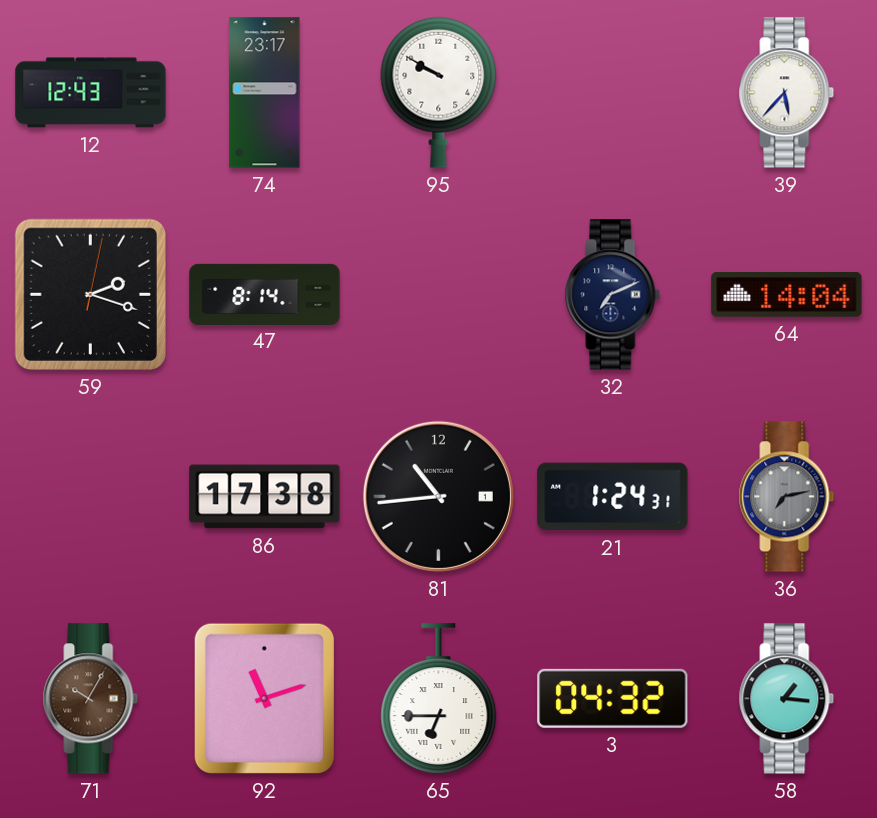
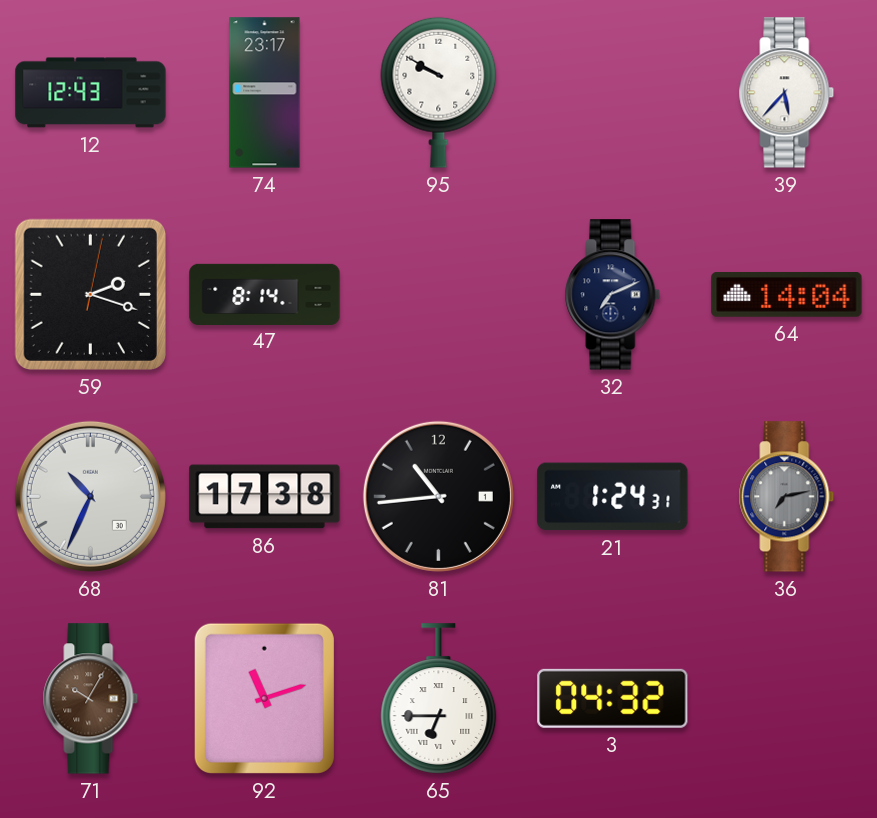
68: none -> 10:34
58: 1:16 -> none
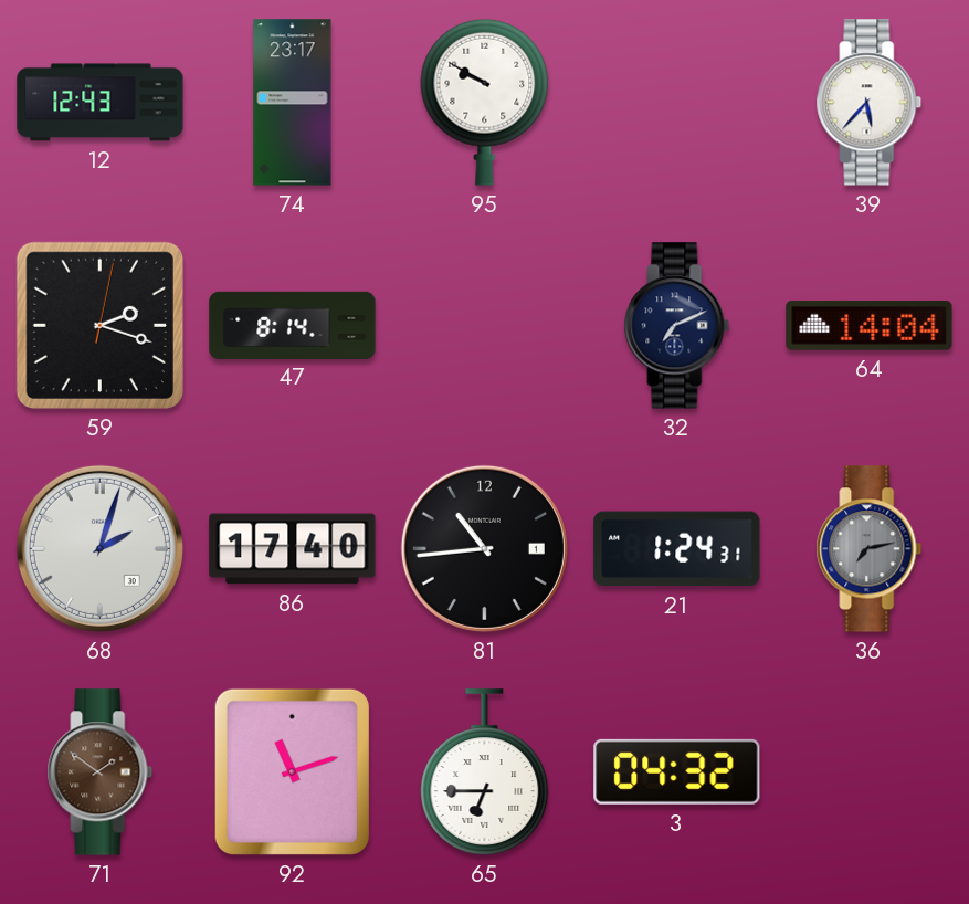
68: 10:34 -> 2:03
86: 17:38 -> 17:40
71: 10:05 -> 1:51
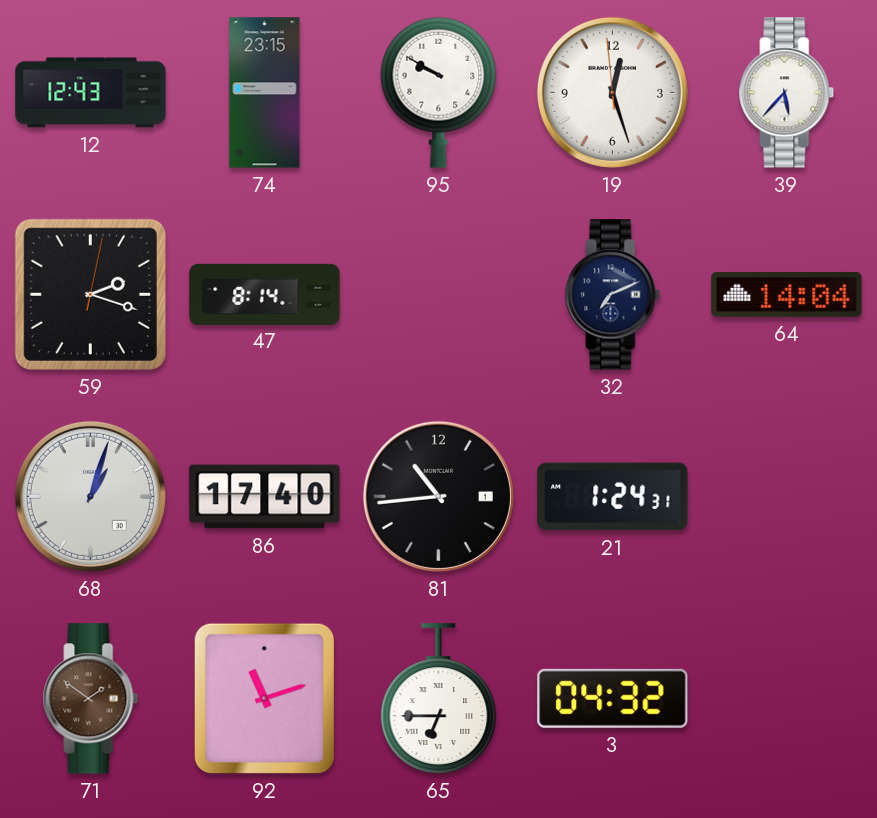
74: 23:17 -> 23:15
19: none -> 12:26
68: 2:03 -> 1:03
36: 7:13 -> none
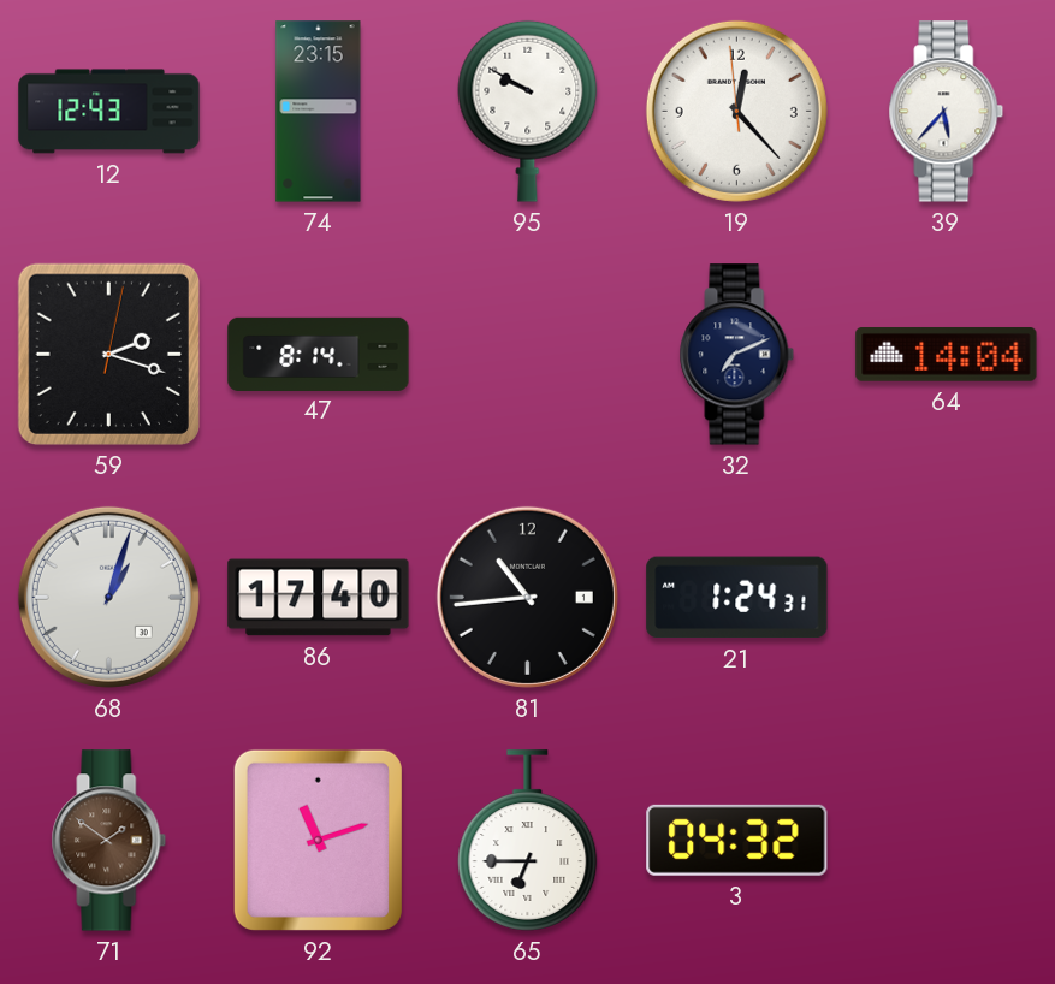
19: 12:26 -> 12:22
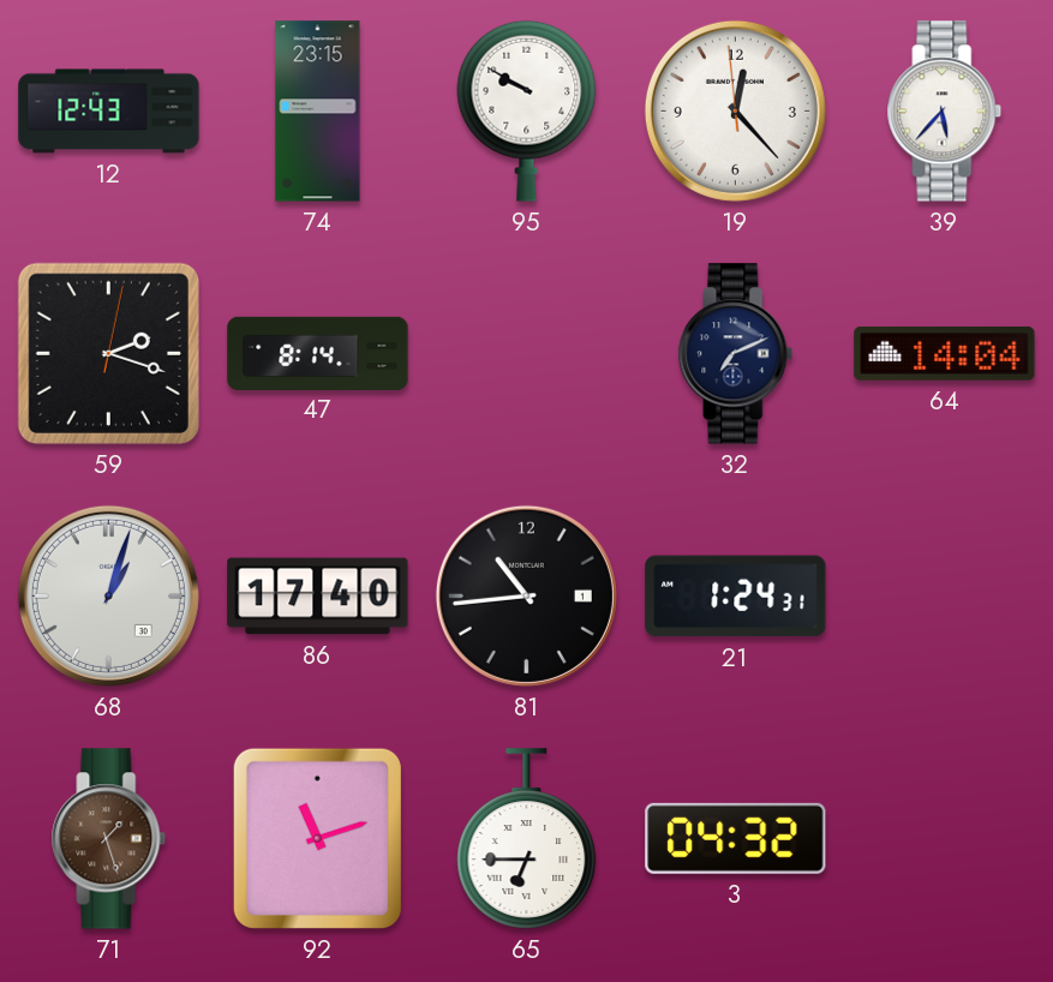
71: 1:51 -> 1:27
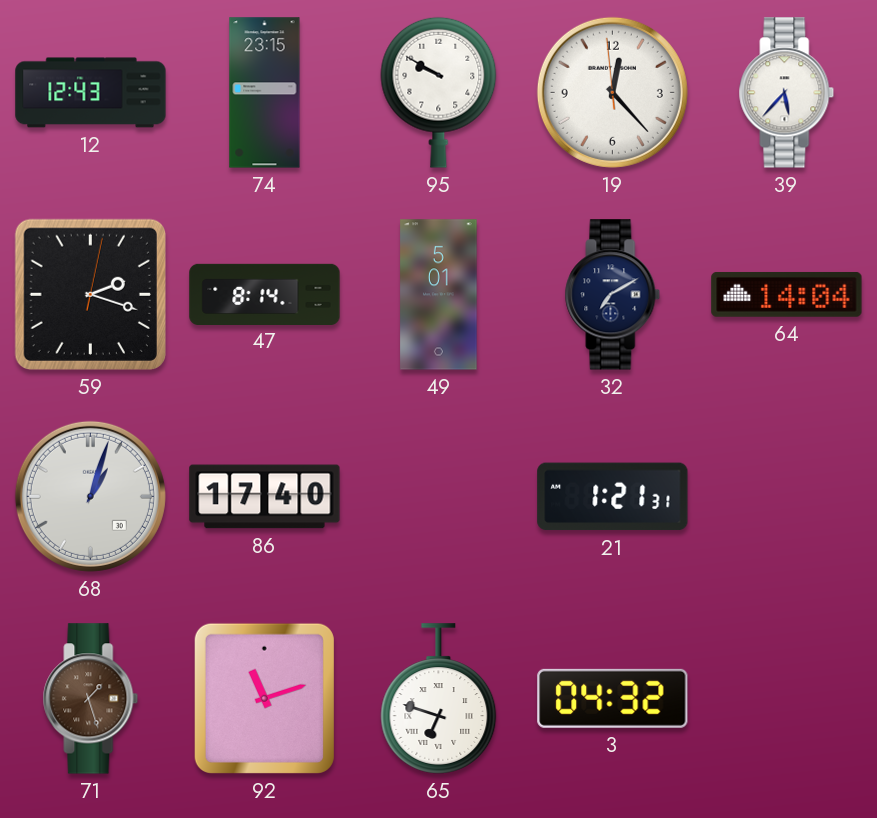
49: none -> 5:01
32: 7:11 -> 7:10
81: 10:44 -> none
21: 1:24 -> 1:21
65: 6:45 -> 6:48
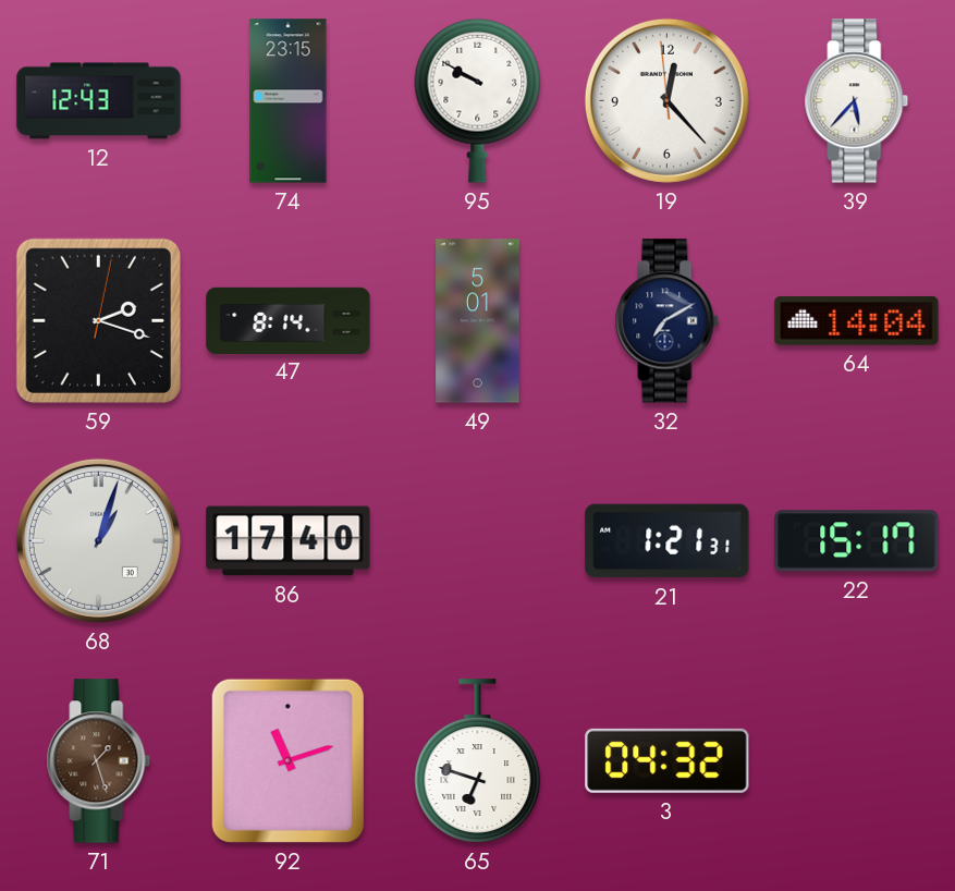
22: none -> 15:17
